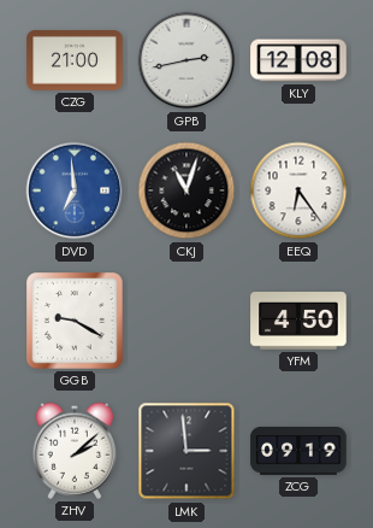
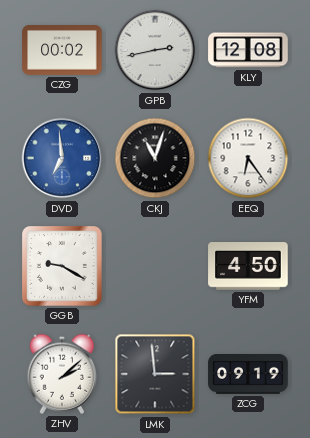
CZG: 21:00 -> 00:02
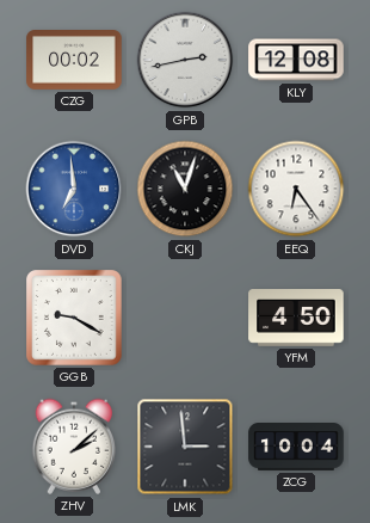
ZCG: 09:19 -> 10:04
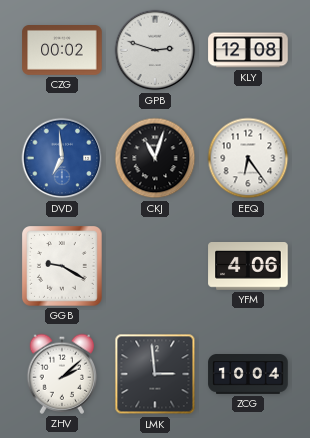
GPB: 2:43 -> 2:48
YFM: 4:50 -> 4:06
